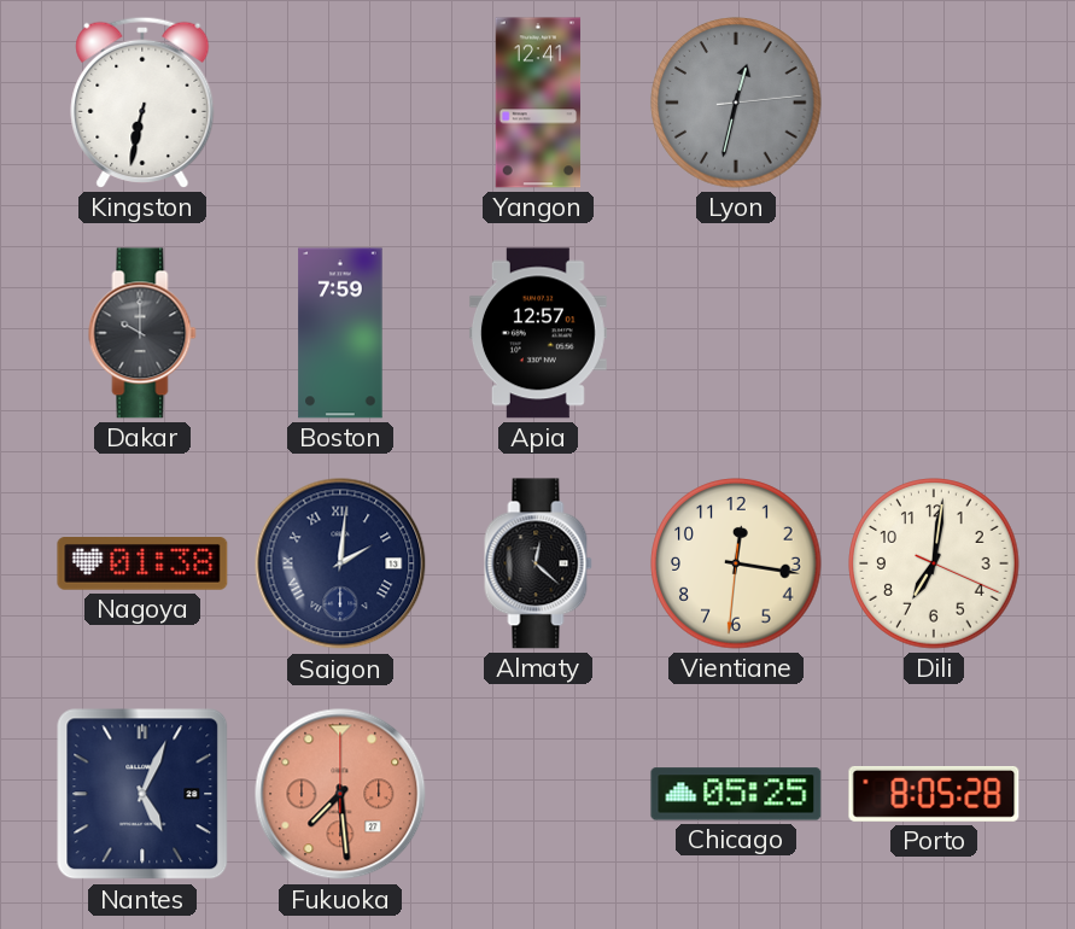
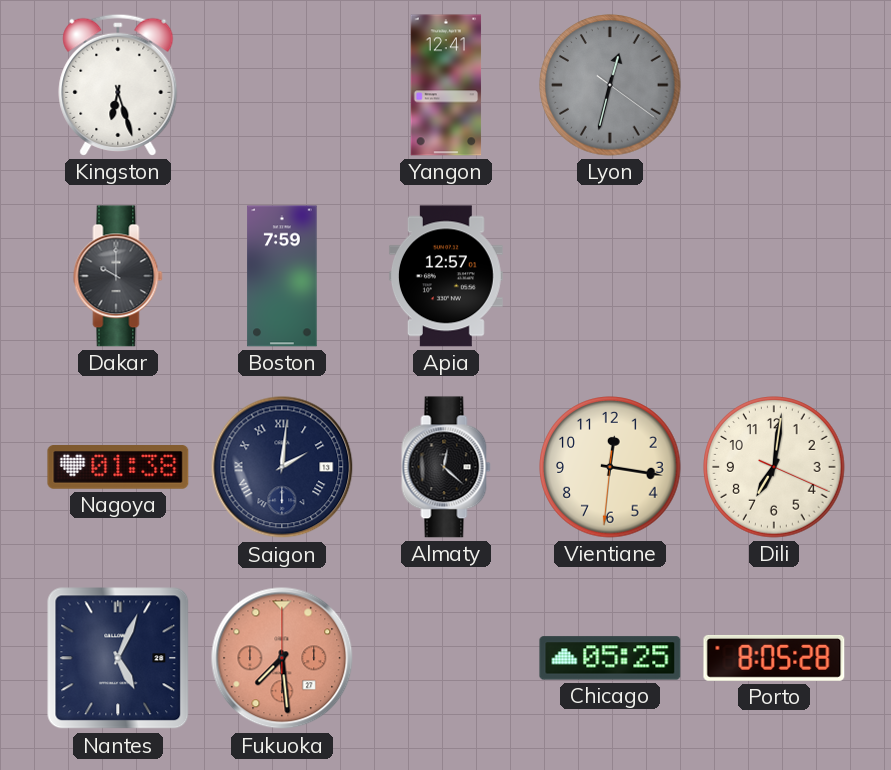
Kingston: 6:32 -> 6:27
Lyon: 12:32:14 -> 12:32:21
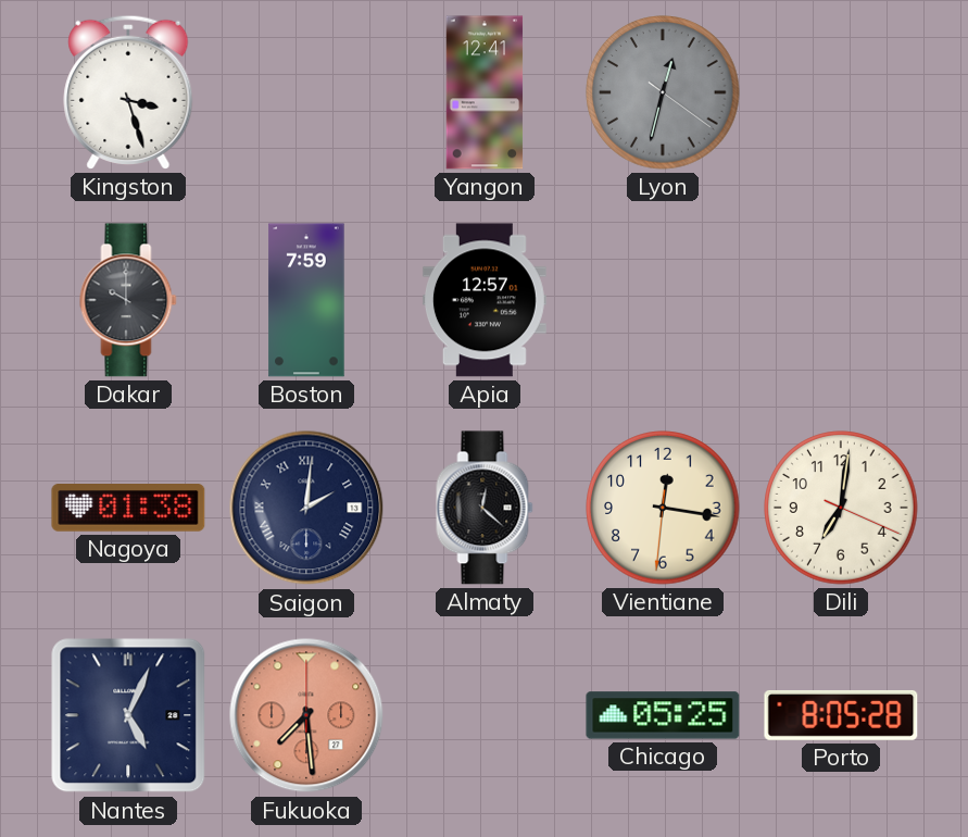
Kingston: 6:27 -> 3:27
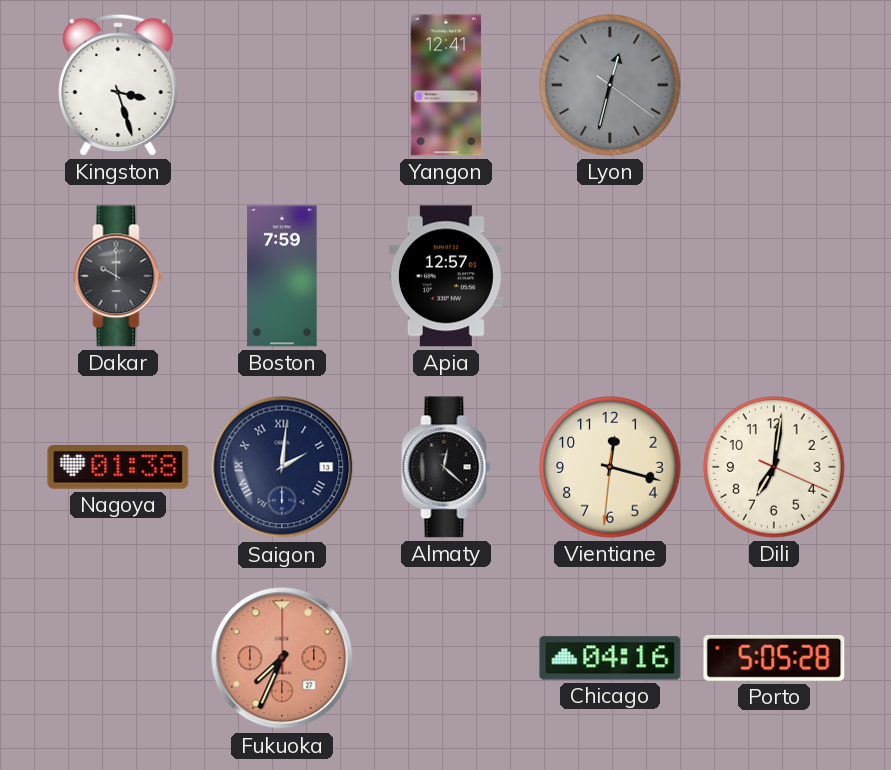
Vientiane: 12:16 -> 12:17
Nantes: 5:04 -> none
Fukuoka: 7:29 -> 7:34
Chicago: 05:25 -> 04:16
Porto: 8:05 -> 5:05
